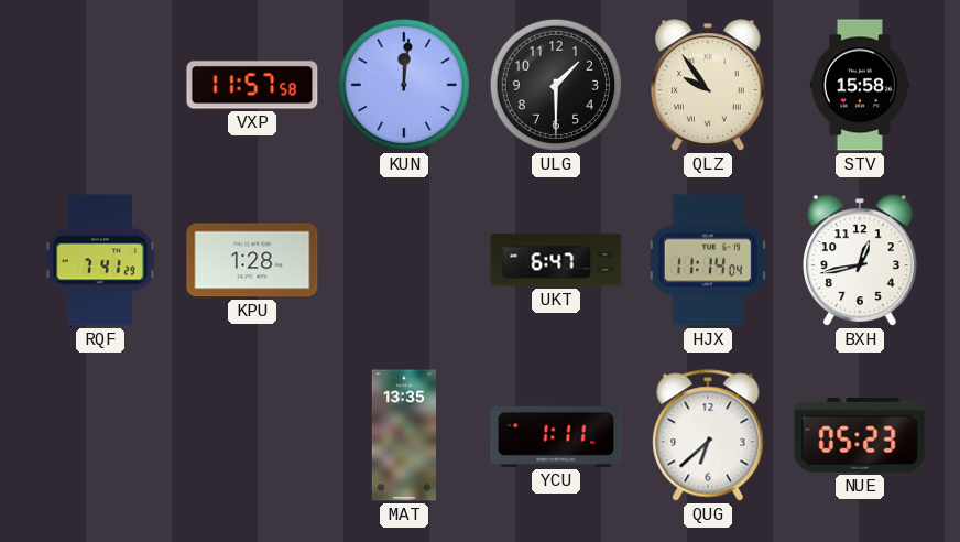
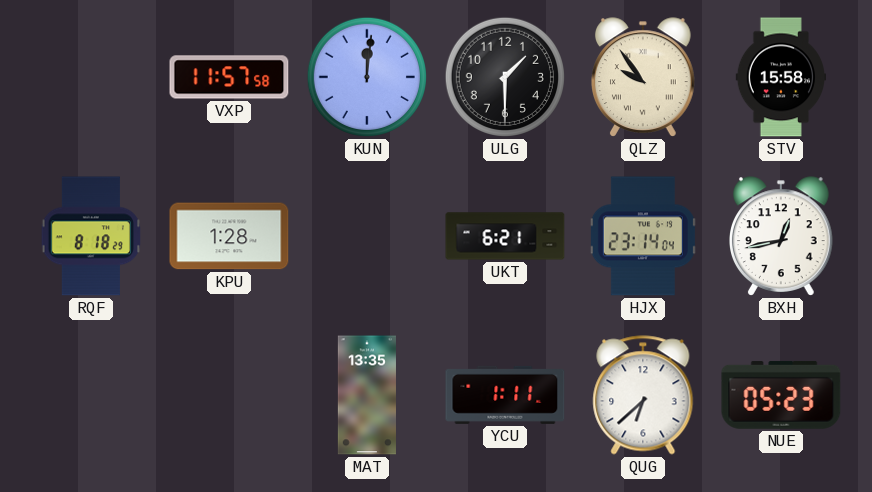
RQF: 7:41 -> 8:18
UKT: 6:47 -> 6:21
HJX: 11:14 -> 23:14
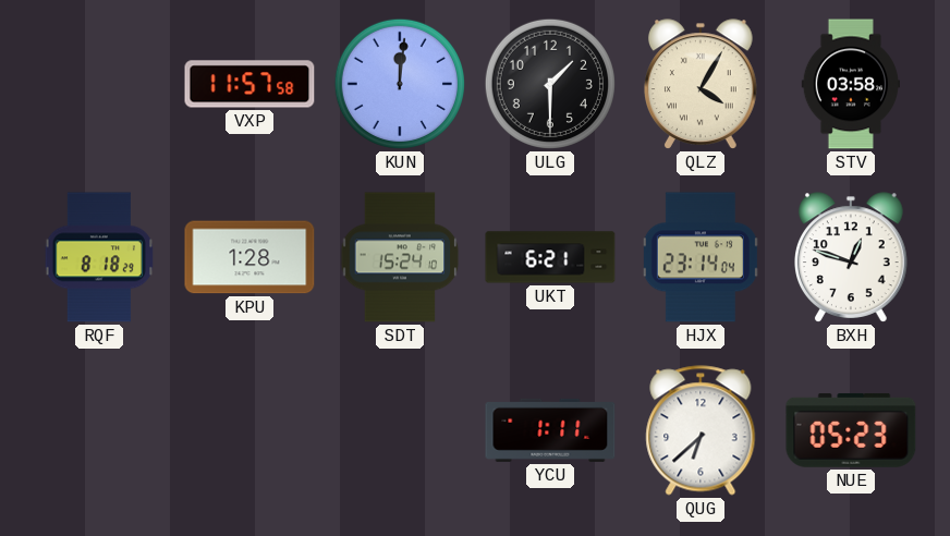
QLZ: 9:54 -> 4:05
STV: 15:58 -> 03:58
SDT: none -> 15:24
BXH: 12:43 -> 12:48
MAT: 13:35 -> none
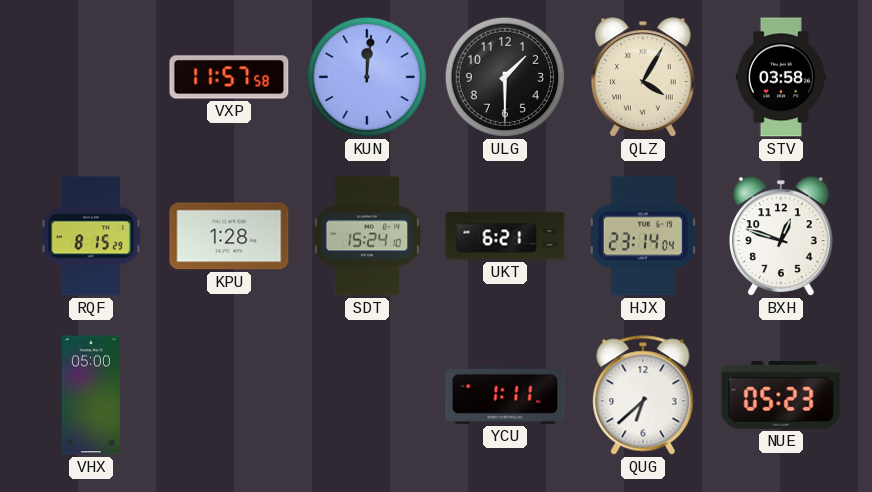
RQF: 8:18 -> 8:15
VHX: none -> 05:00
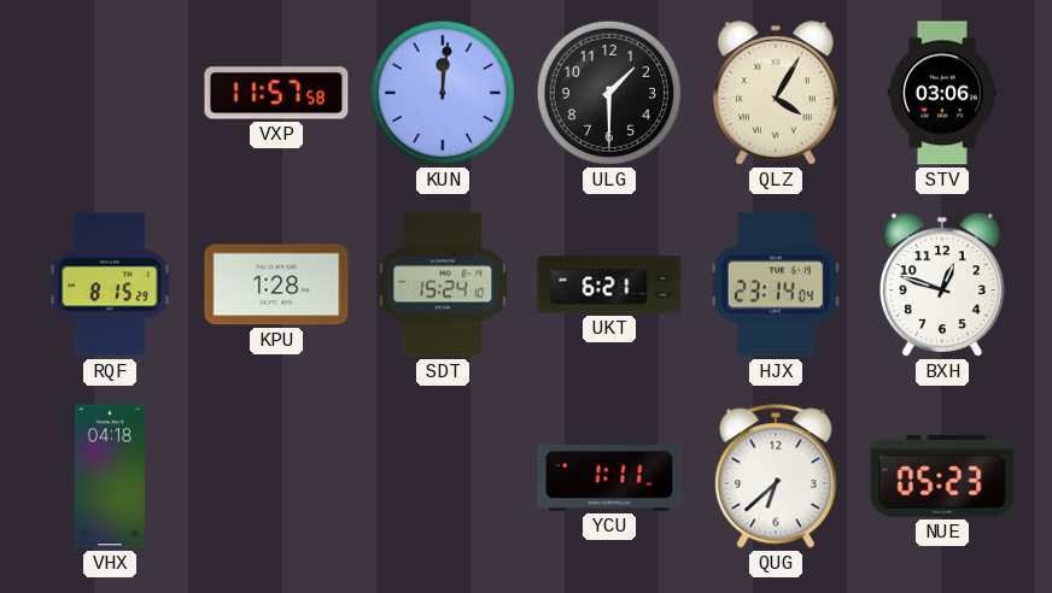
STV: 03:58 -> 03:06
VHX: 05:00 -> 04:18
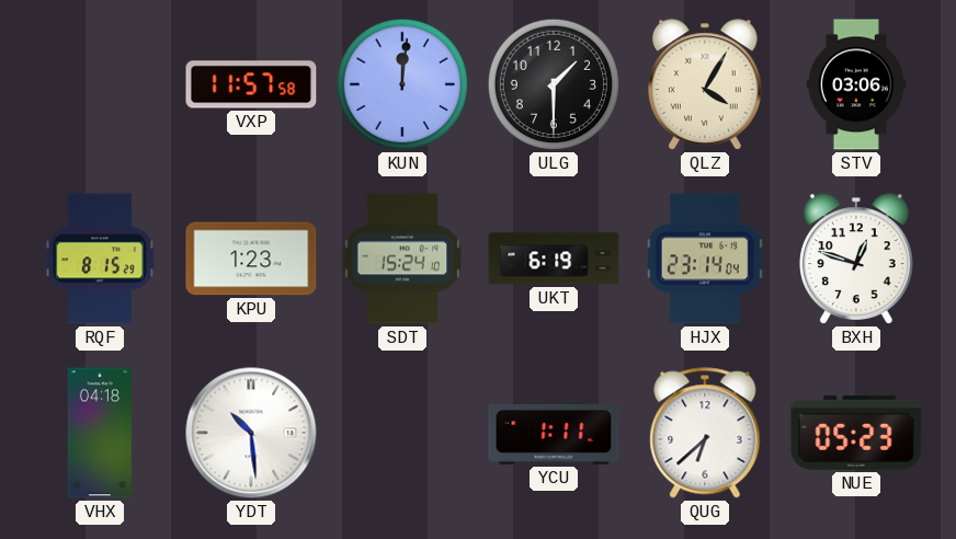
KPU: 1:28 -> 1:23
UKT: 6:21 -> 6:19
YDT: none -> 10:29
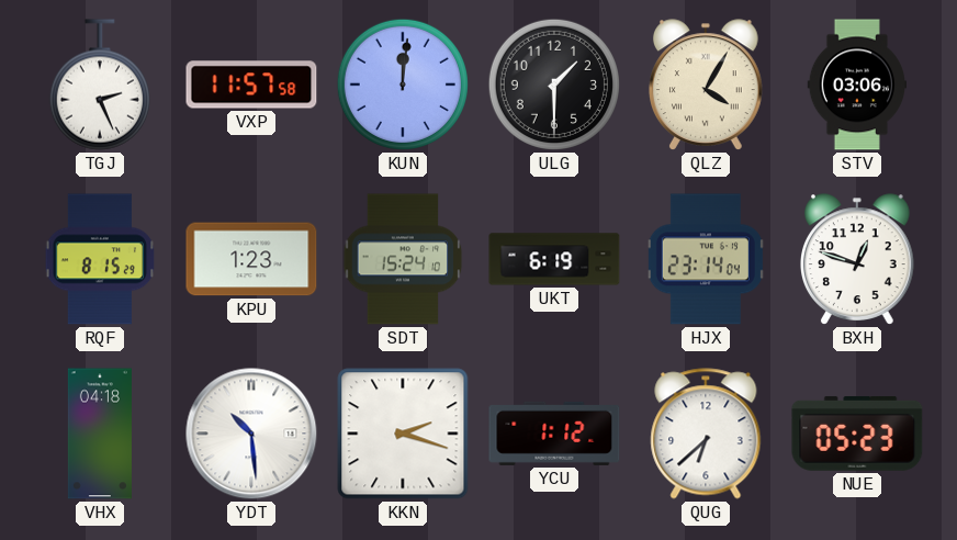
TGJ: none -> 2:26
KKN: none -> 2:18
YCU: 1:11 -> 1:12
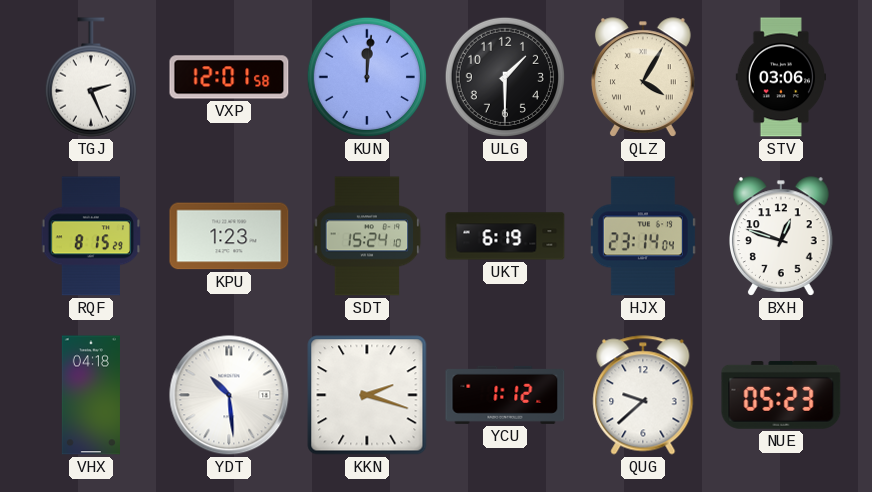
VXP: 11:57 -> 12:01
QUG: 6:38 -> 9:38
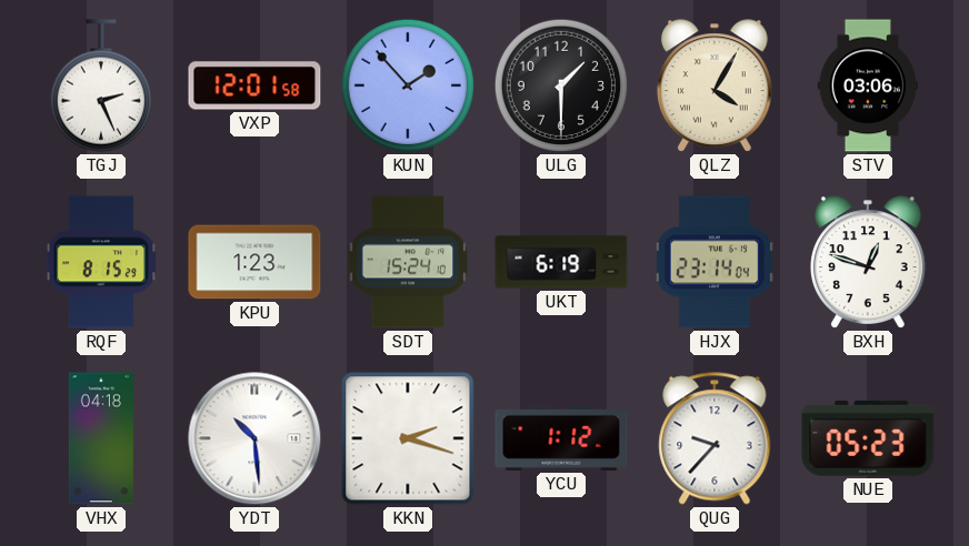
KUN: 12:01 -> 1:53
QUG: 9:38 -> 9:37
